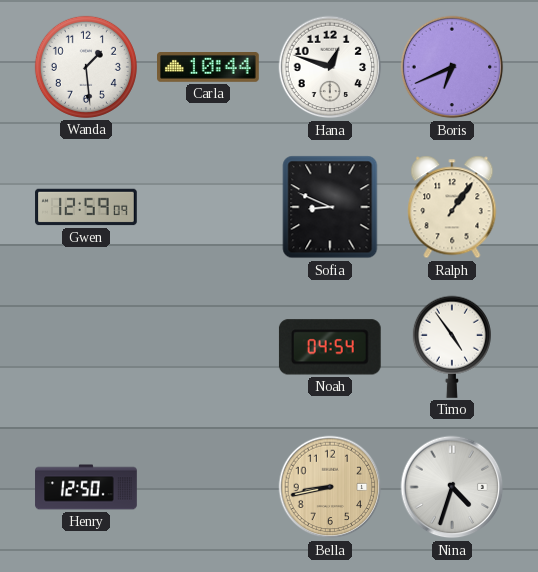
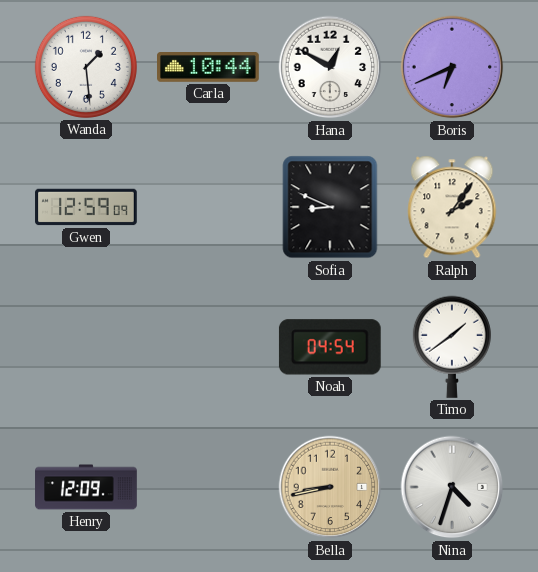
Hana: 12:48 -> 12:50
Ralph: 1:06 -> 2:06
Timo: 4:54 -> 1:39
Henry: 12:50 -> 12:09
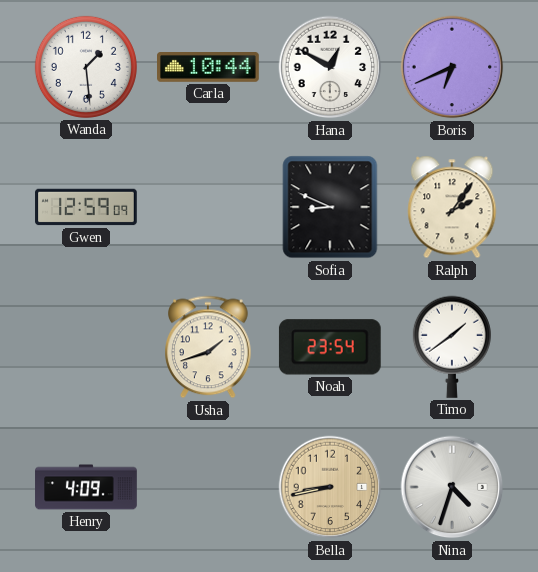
Usha: none -> 1:42
Noah: 04:54 -> 23:54
Henry: 12:09 -> 4:09
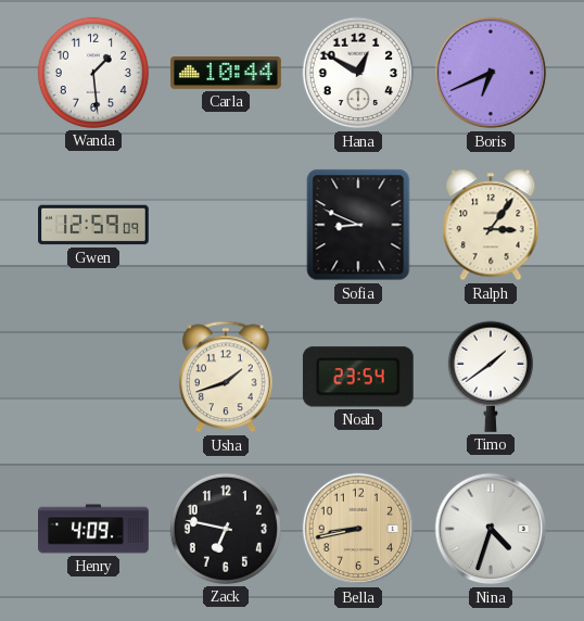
Ralph: 2:06 -> 3:06
Zack: none -> 6:47
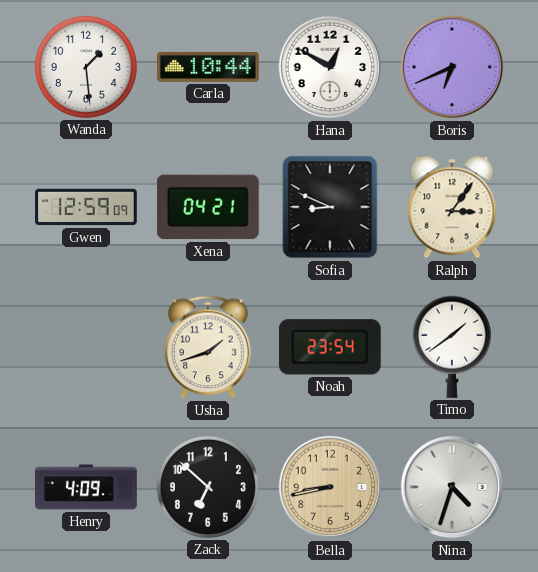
Xena: none -> 04:21
Zack: 6:47 -> 6:52
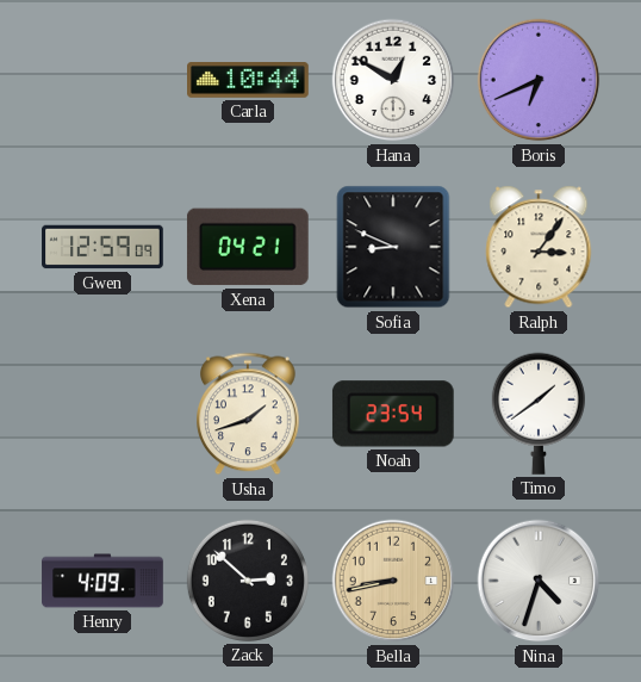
Wanda: 1:29 -> none
Zack: 6:52 -> 2:52
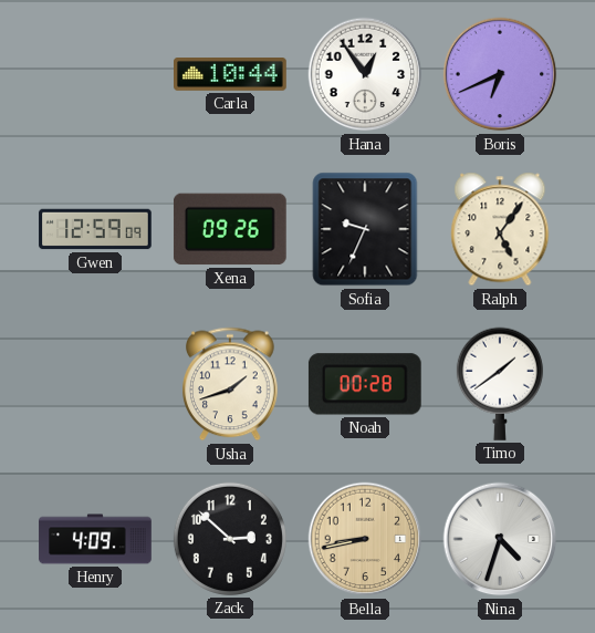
Hana: 12:50 -> 12:54
Xena: 04:21 -> 09:26
Sofia: 8:49 -> 9:34
Ralph: 3:06 -> 5:06
Noah: 23:54 -> 00:28
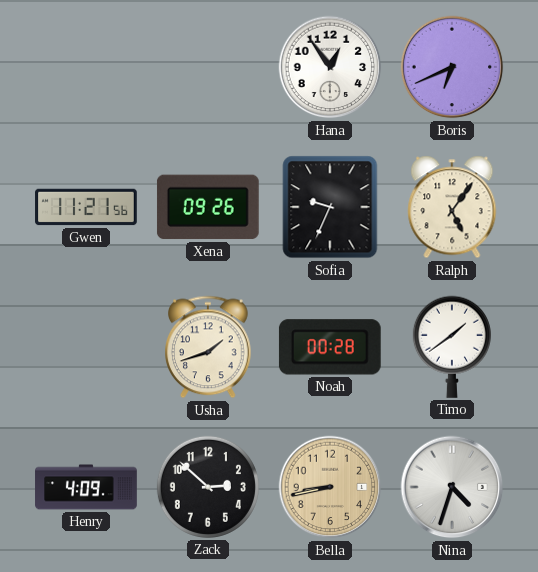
Carla: 10:44 -> none
Gwen: 12:59 -> 11:21
